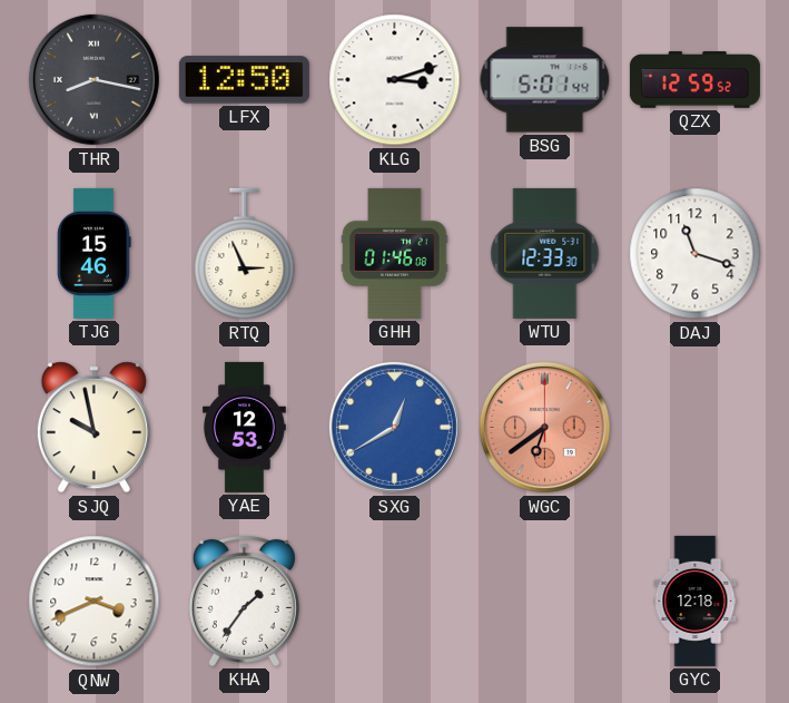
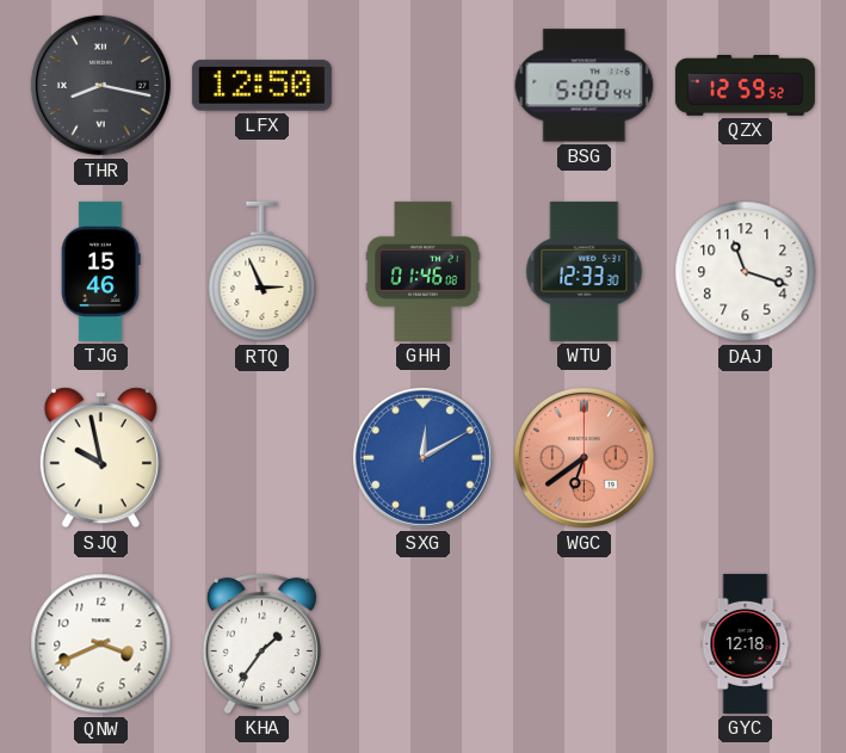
KLG: 3:12 -> none
BSG: 5:01 -> 5:00
YAE: 12:53 -> none
SXG: 12:40 -> 12:10
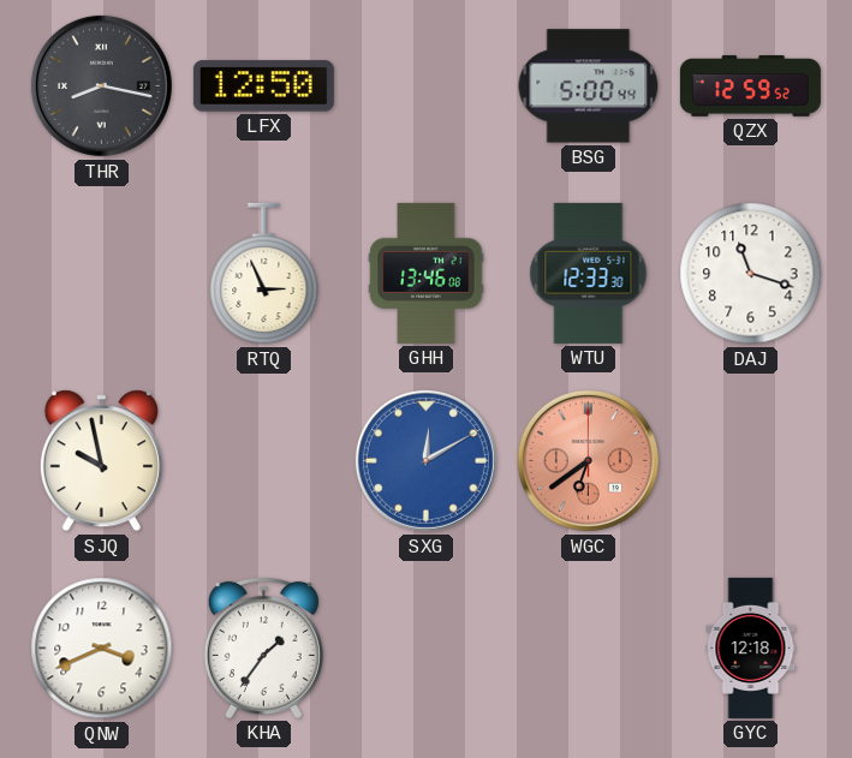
TJG: 15:46 -> none
GHH: 01:46 -> 13:46
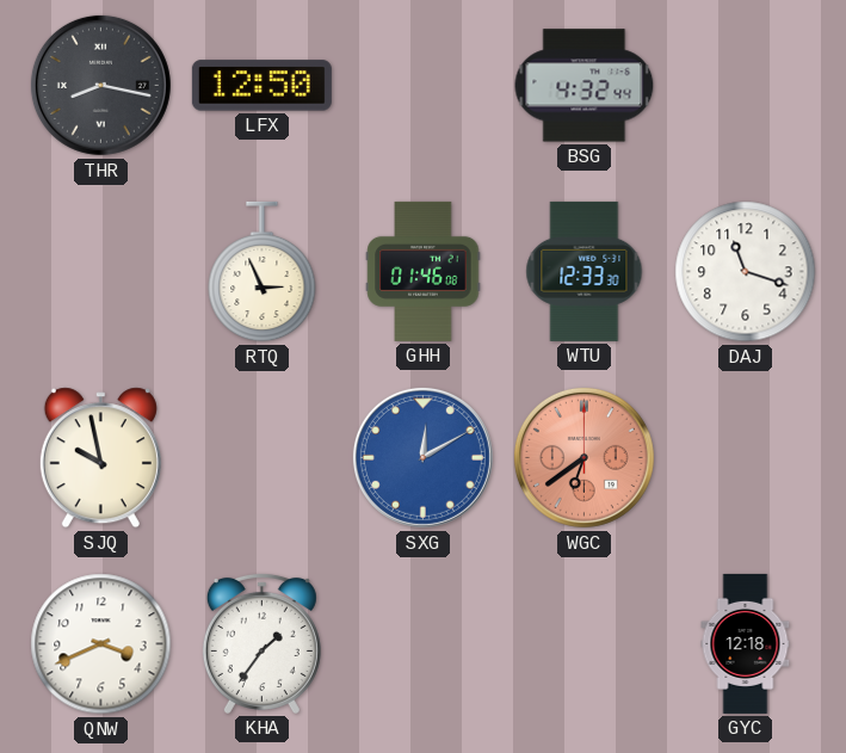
BSG: 5:00 -> 4:32
QZX: 12:59 -> none
GHH: 13:46 -> 01:46
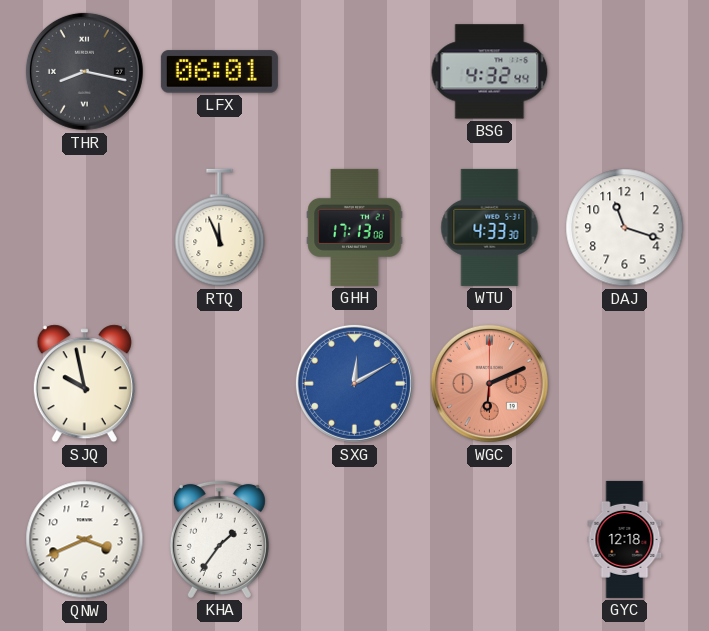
LFX: 12:50 -> 06:01
RTQ: 2:56 -> 11:56
GHH: 01:46 -> 17:13
WTU: 12:33 -> 4:33
WGC: 6:39 -> 6:11
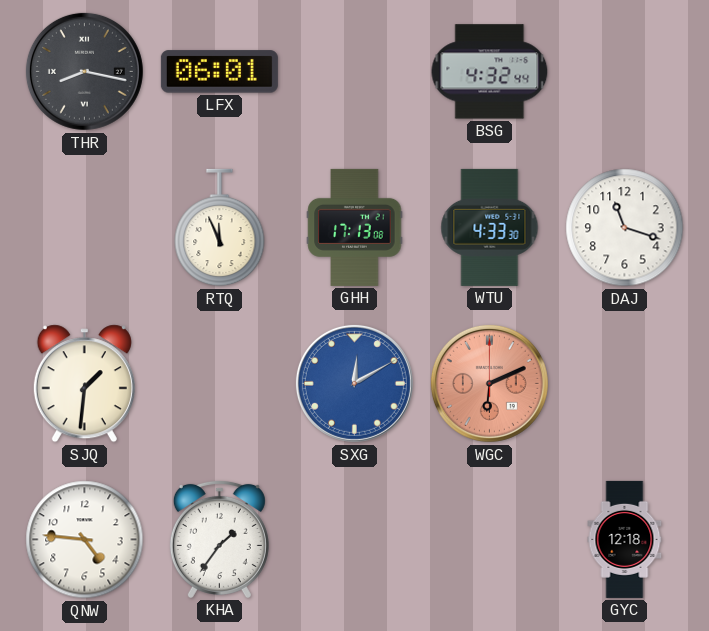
SJQ: 9:58 -> 1:31
QNW: 3:41 -> 4:46
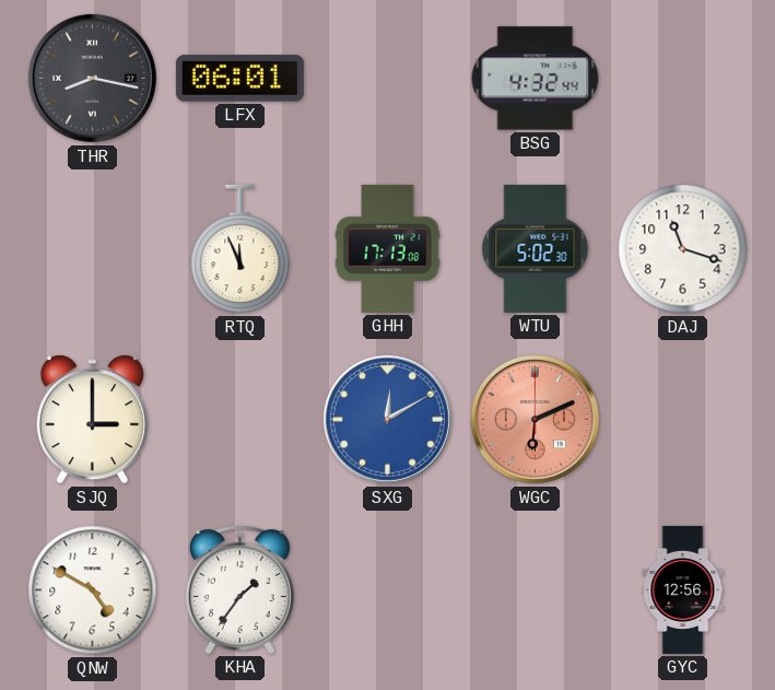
WTU: 4:33 -> 5:02
SJQ: 1:31 -> 3:00
QNW: 4:46 -> 4:50
GYC: 12:18 -> 12:56
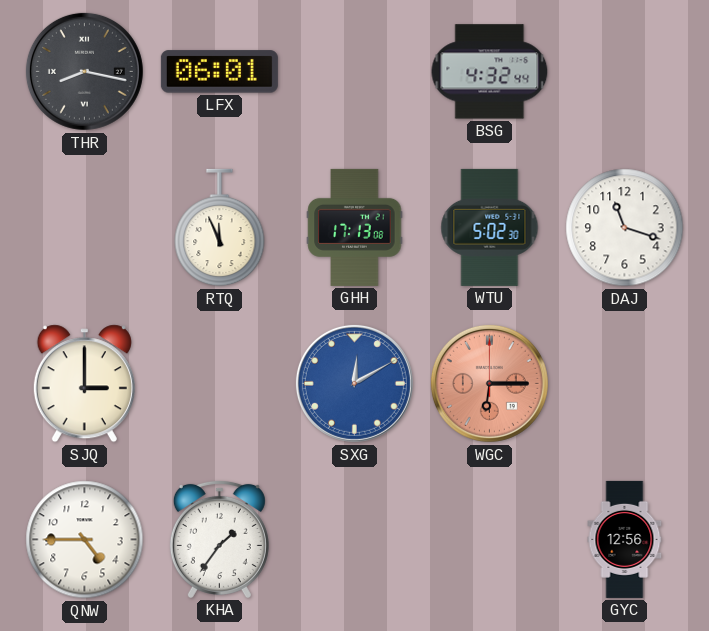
WGC: 6:11 -> 6:15
QNW: 4:50 -> 4:45
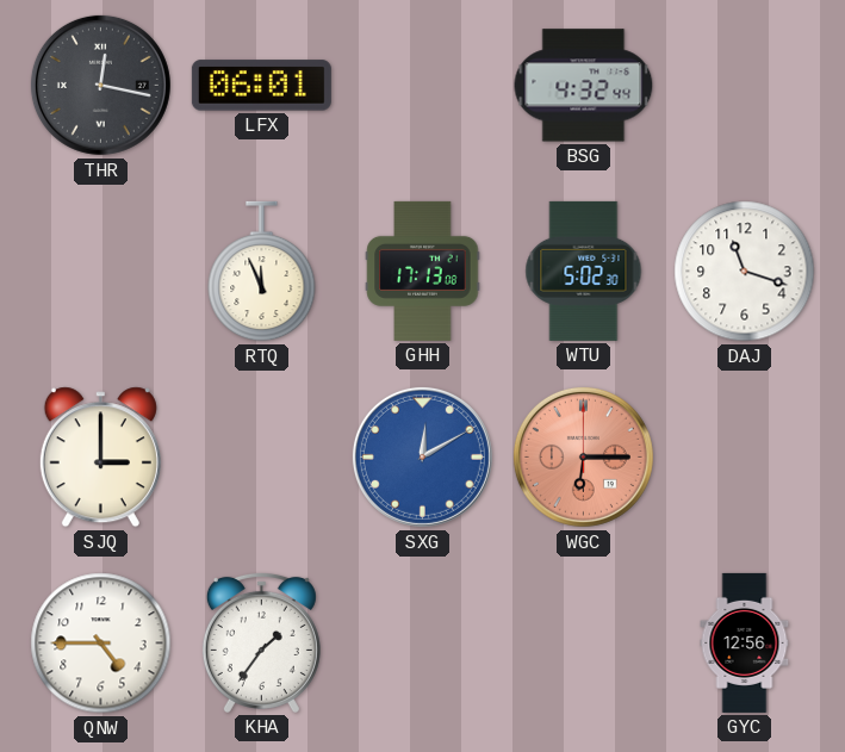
THR: 8:17 -> 12:17
